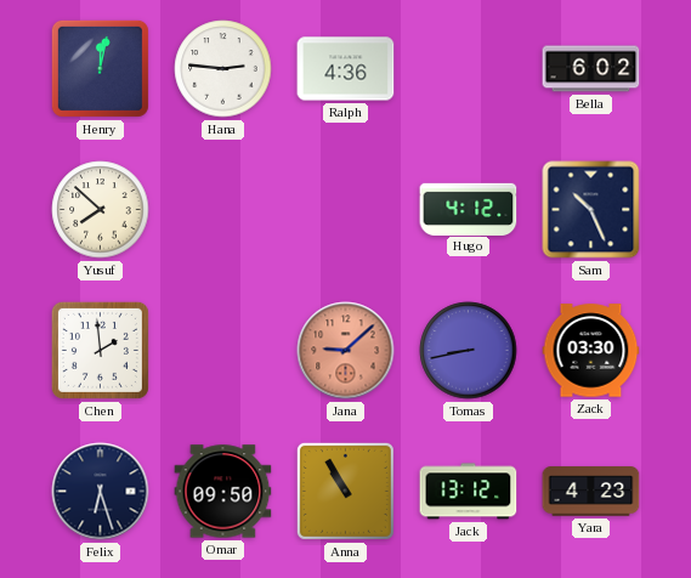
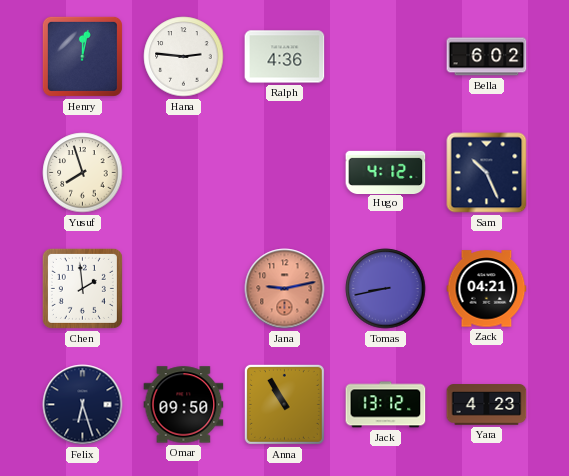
Yusuf: 7:52 -> 7:57
Jana: 9:08 -> 9:13
Zack: 03:30 -> 04:21
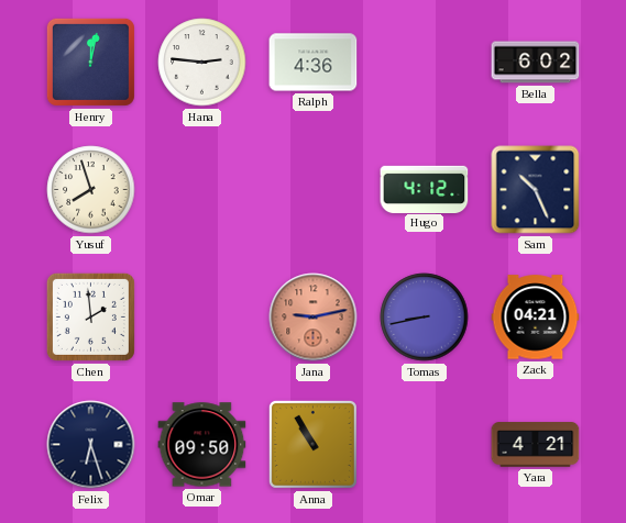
Jack: 13:12 -> none
Yara: 4:23 -> 4:21
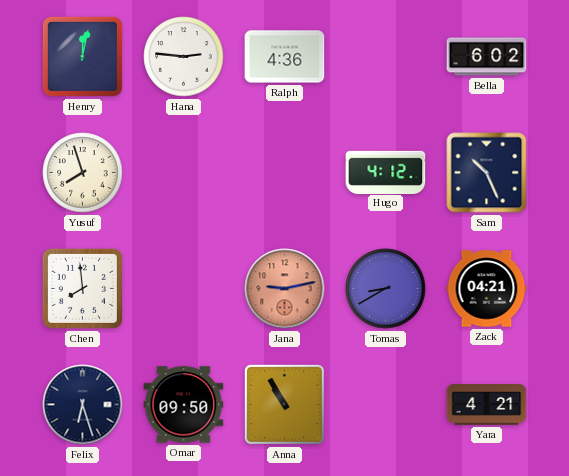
Chen: 1:59 -> 7:59
Tomas: 8:43 -> 8:40
